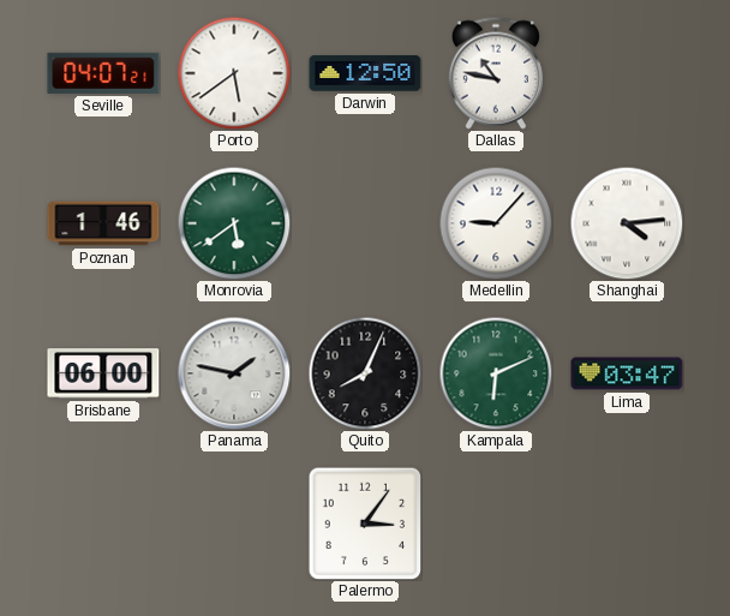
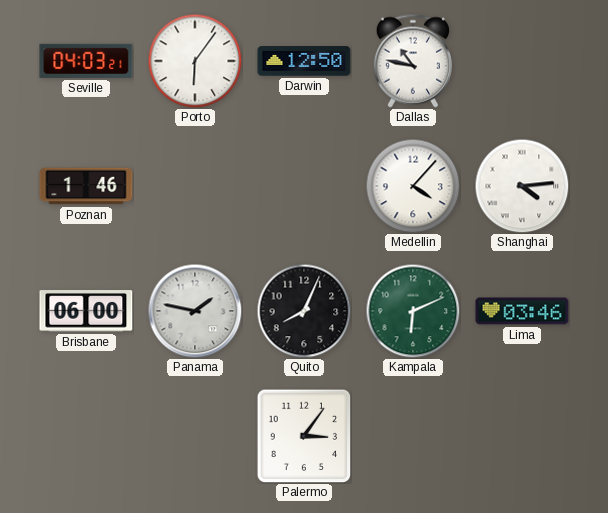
Seville: 04:07 -> 04:03
Porto: 5:39 -> 6:06
Monrovia: 5:39 -> none
Medellin: 9:07 -> 4:07
Lima: 03:47 -> 03:46
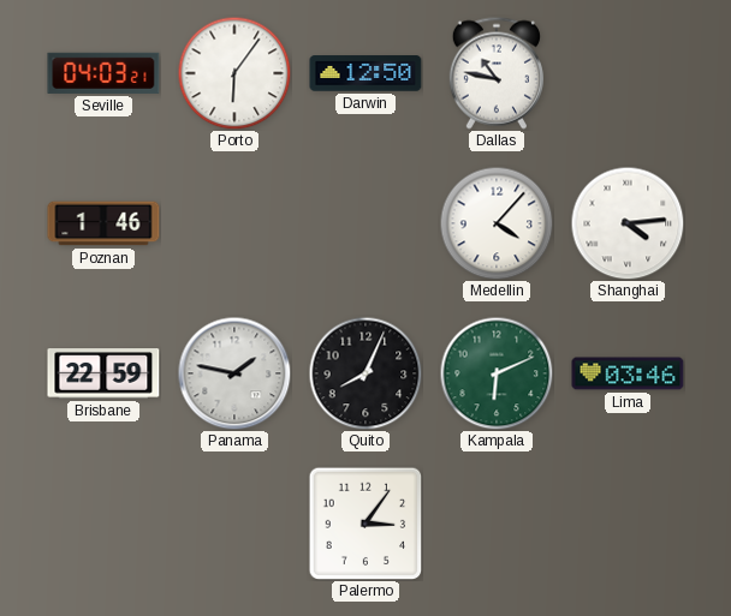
Brisbane: 06:00 -> 22:59
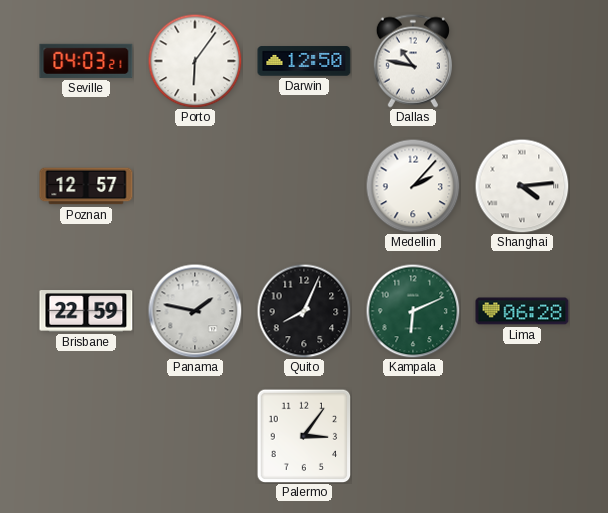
Poznan: 1:46 -> 12:57
Medellin: 4:07 -> 2:07
Lima: 03:46 -> 06:28
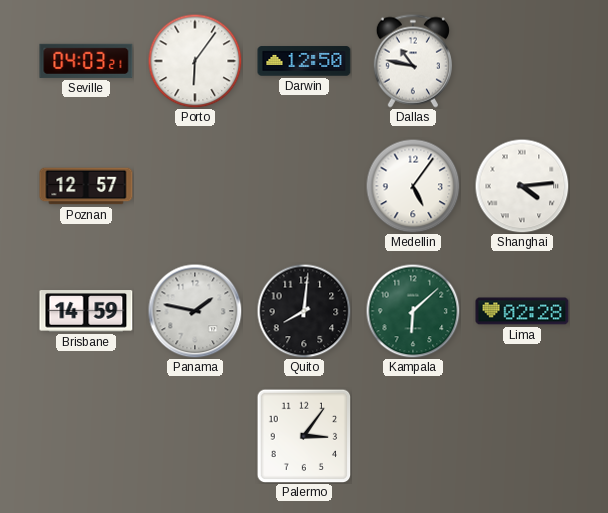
Medellin: 2:07 -> 5:06
Brisbane: 22:59 -> 14:59
Quito: 8:04 -> 8:01
Kampala: 6:11 -> 6:08
Lima: 06:28 -> 02:28
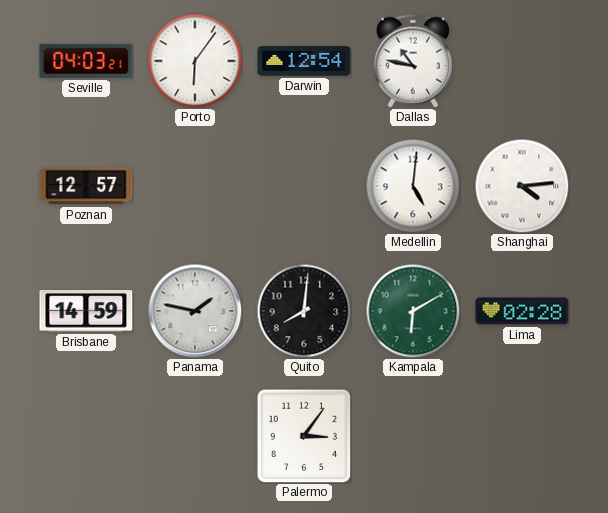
Darwin: 12:50 -> 12:54
Medellin: 5:06 -> 5:01
Kampala: 6:08 -> 6:10
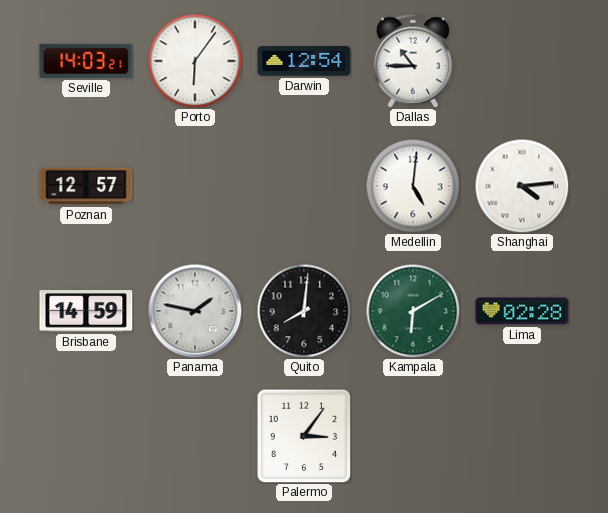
Seville: 04:03 -> 14:03
Dallas: 10:47 -> 10:45
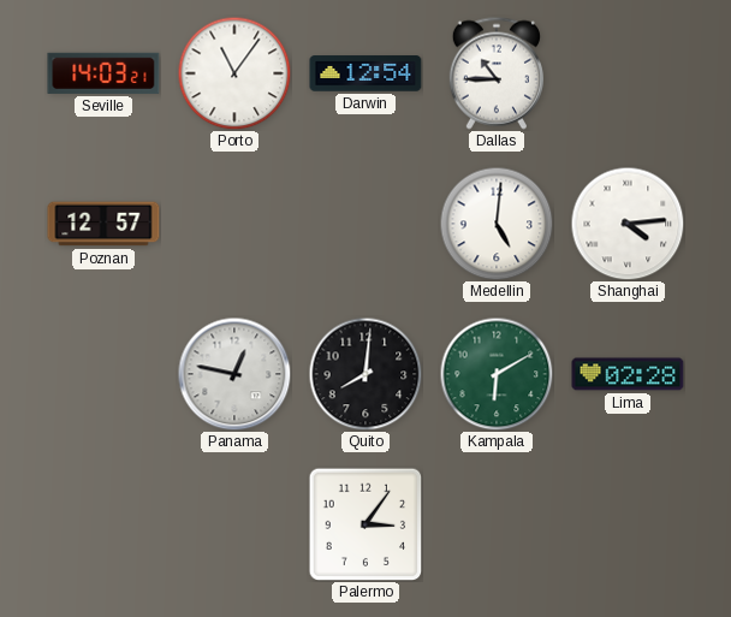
Porto: 6:06 -> 11:06
Brisbane: 14:59 -> none
Panama: 1:47 -> 12:47
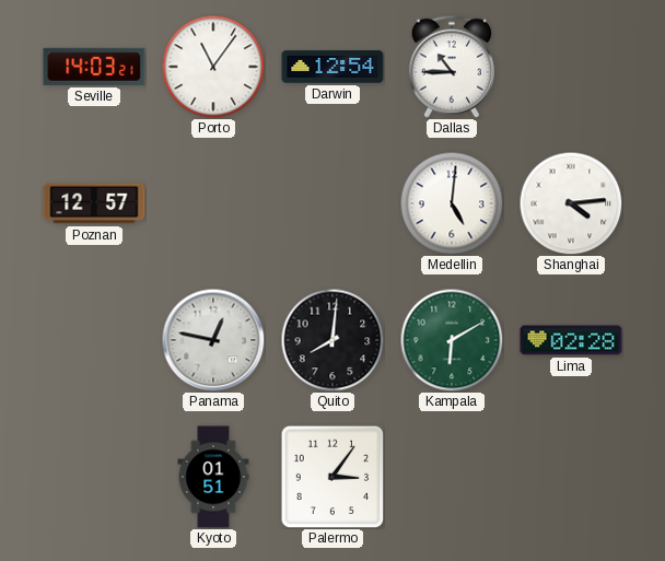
Kyoto: none -> 01:51
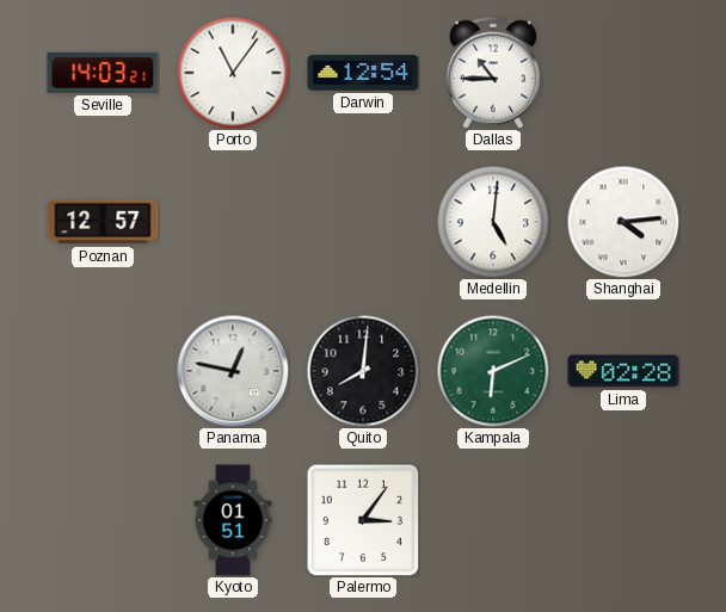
Kampala: 6:10 -> 6:11
